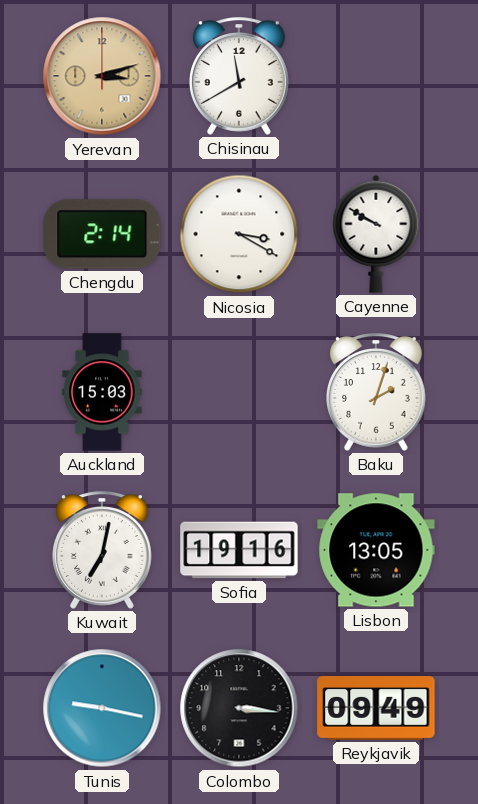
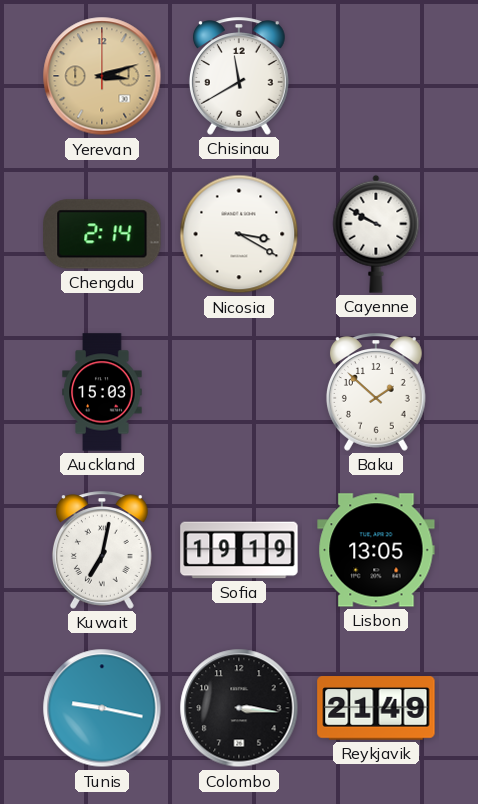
Baku: 2:03 -> 1:52
Sofia: 19:16 -> 19:19
Reykjavik: 09:49 -> 21:49
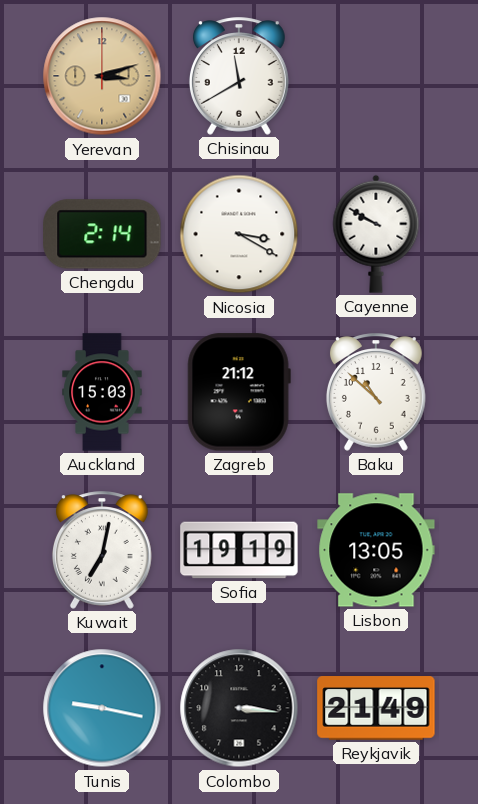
Zagreb: none -> 21:12
Baku: 1:52 -> 10:52
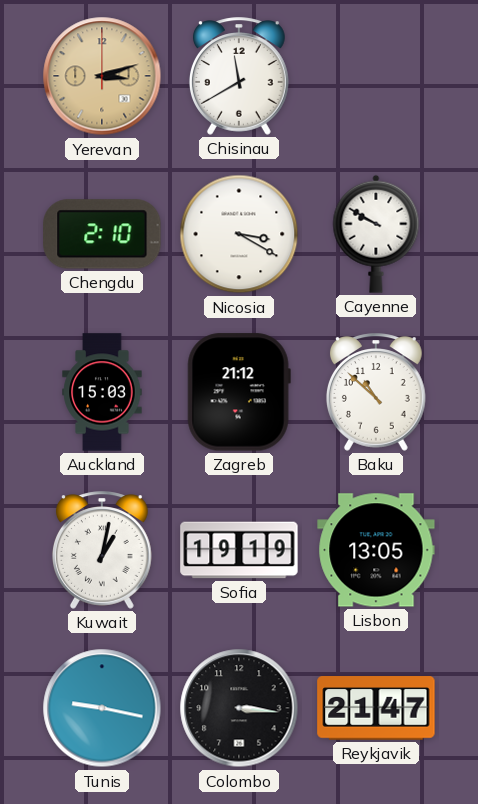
Chengdu: 2:14 -> 2:10
Kuwait: 7:02 -> 1:02
Reykjavik: 21:49 -> 21:47
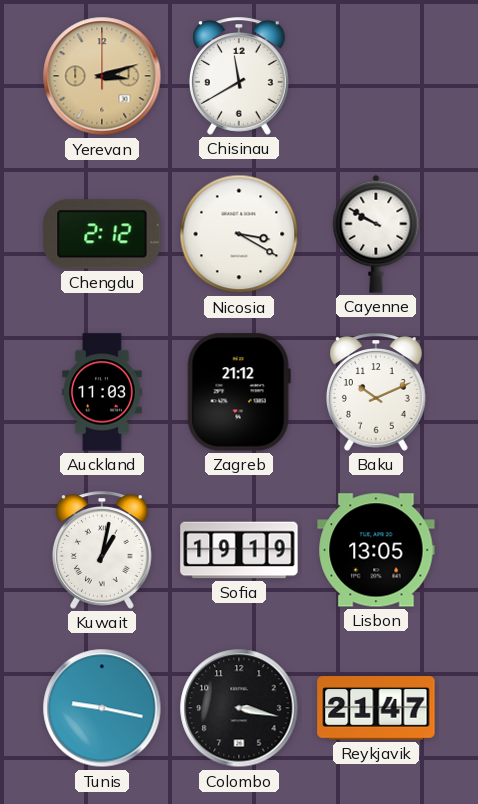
Chengdu: 2:10 -> 2:12
Auckland: 15:03 -> 11:03
Baku: 10:52 -> 10:11
Colombo: 3:16 -> 3:17
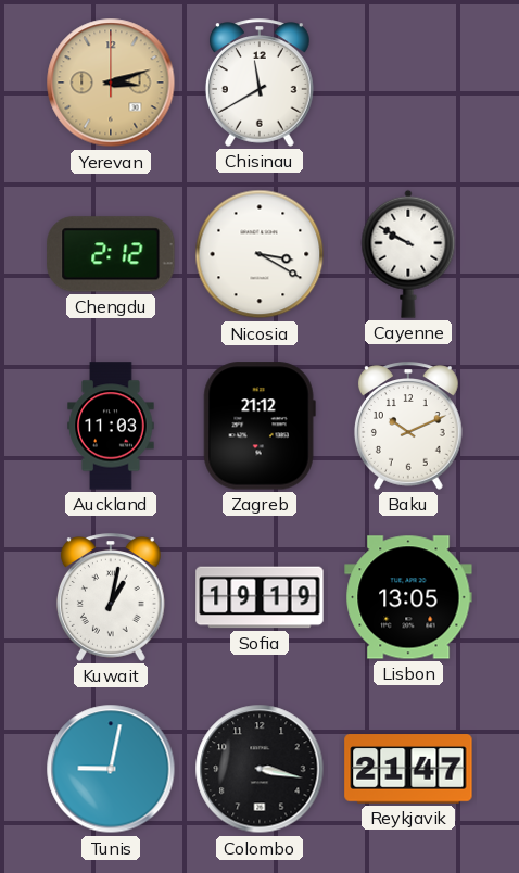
Tunis: 9:17 -> 9:02
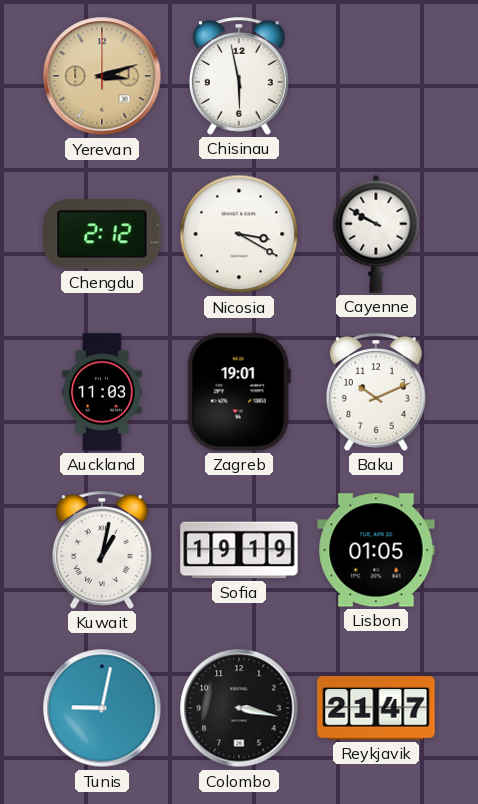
Chisinau: 11:40 -> 5:58
Zagreb: 21:12 -> 19:01
Lisbon: 13:05 -> 01:05
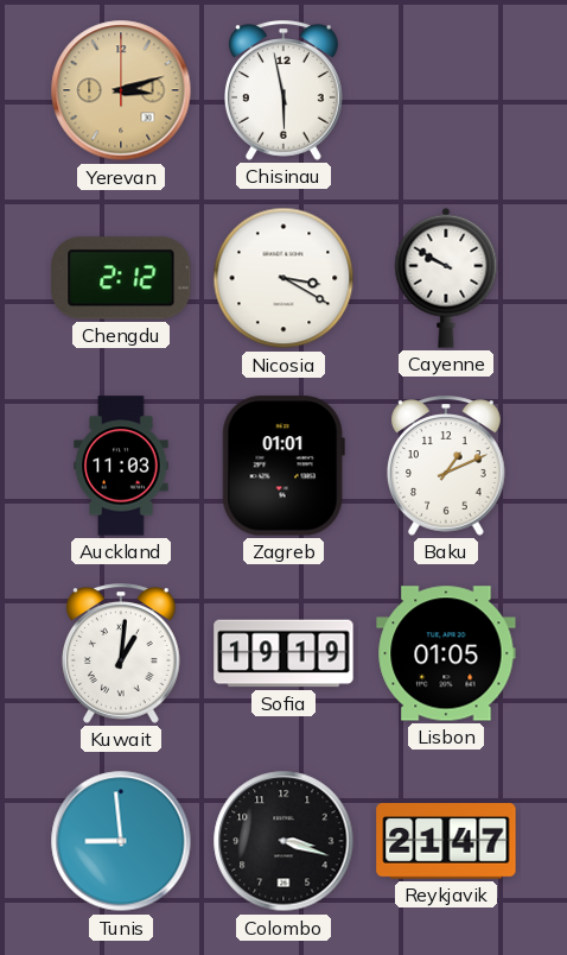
Zagreb: 19:01 -> 01:01
Baku: 10:11 -> 1:11
Kuwait: 1:02 -> 1:01
Tunis: 9:02 -> 8:59
Colombo: 3:17 -> 3:18
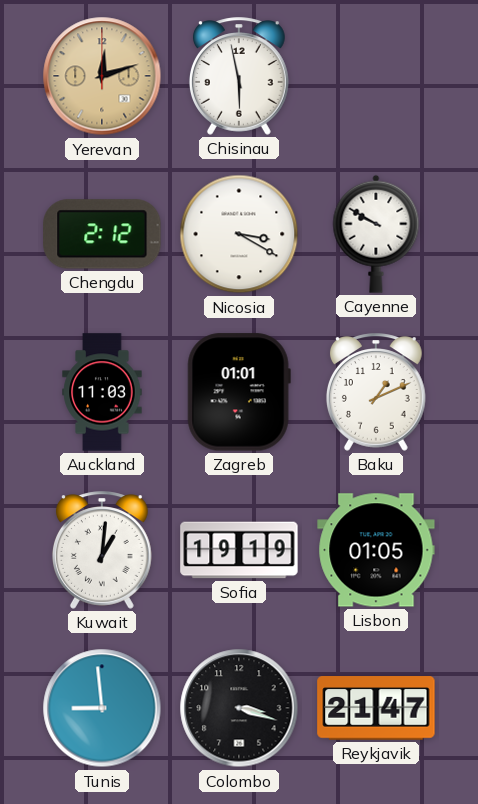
Yerevan: 3:12 -> 12:12
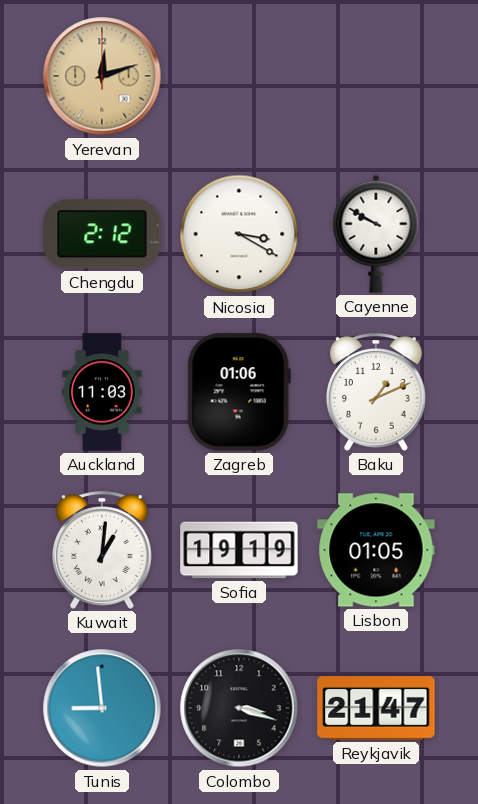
Chisinau: 5:58 -> none
Zagreb: 01:01 -> 01:06
